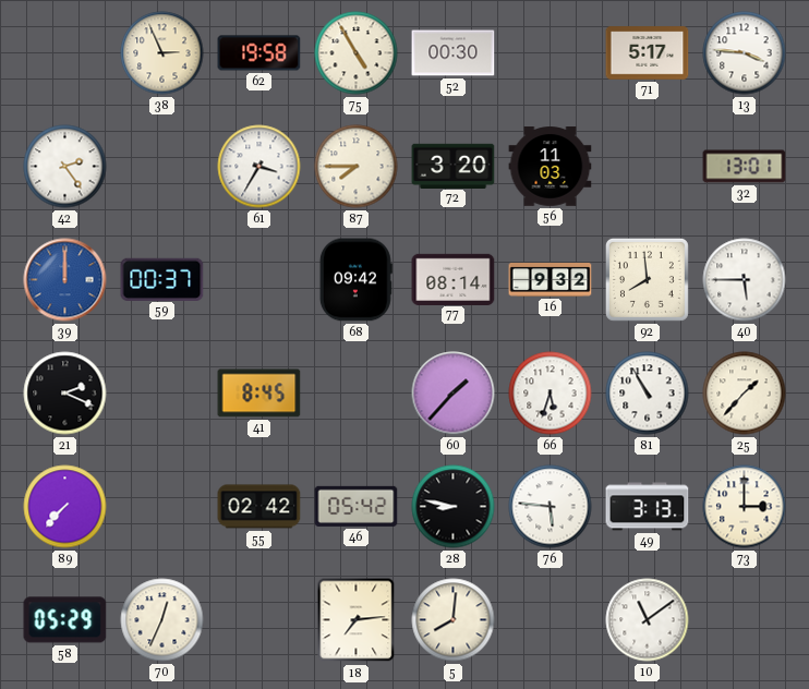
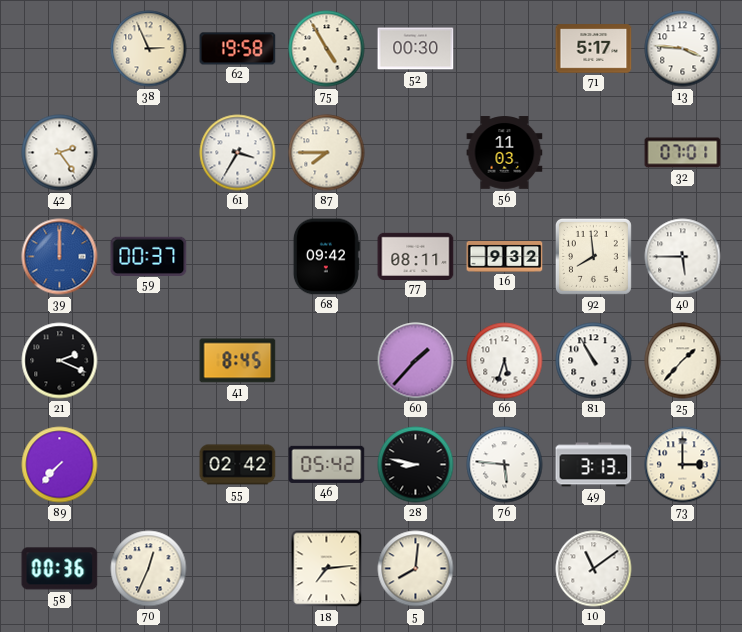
72: 3:20 -> none
32: 13:01 -> 07:01
77: 08:14 -> 08:11
58: 05:29 -> 00:36
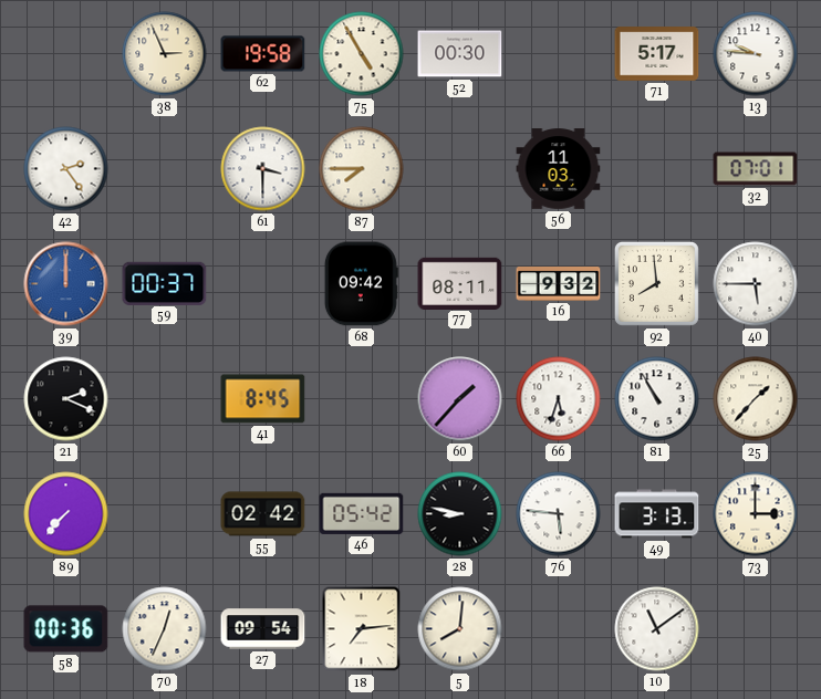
13: 3:46 -> 9:46
61: 3:35 -> 3:30
27: none -> 09:54
